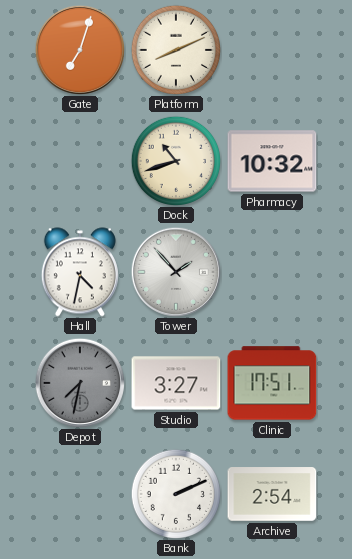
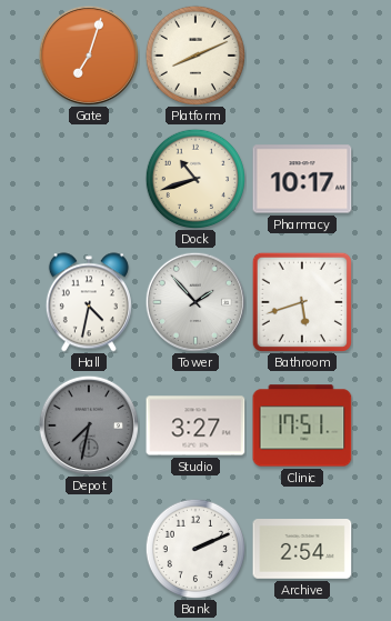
Pharmacy: 10:32 -> 10:17
Bathroom: none -> 5:42
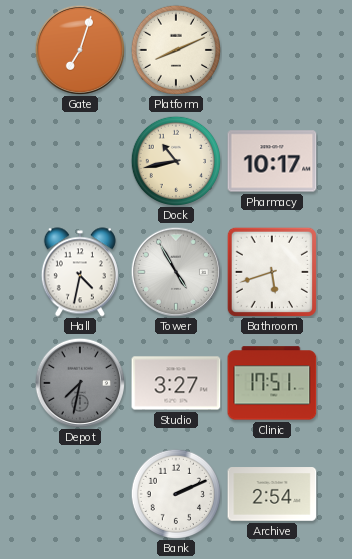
Dock: 10:42 -> 10:43
Tower: 1:53 -> 4:55
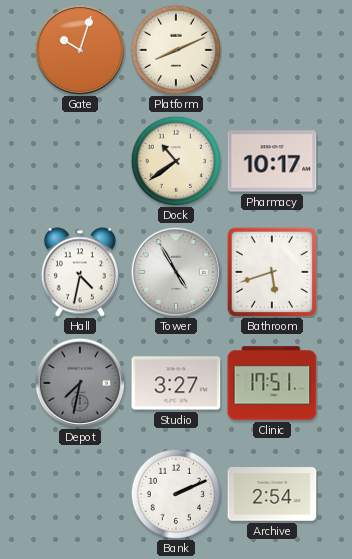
Gate: 7:03 -> 10:03
Dock: 10:43 -> 10:39
